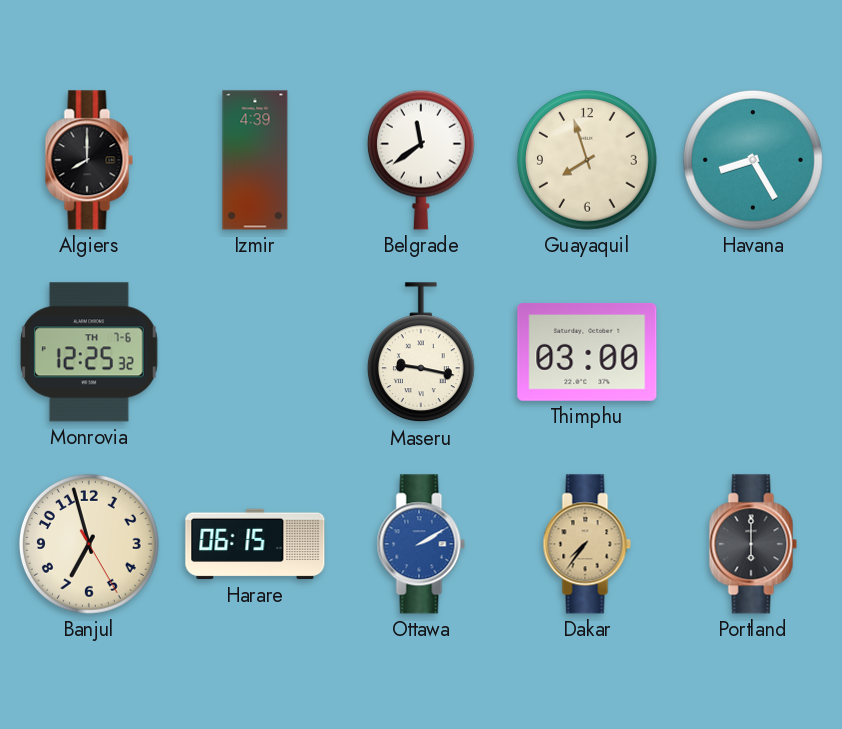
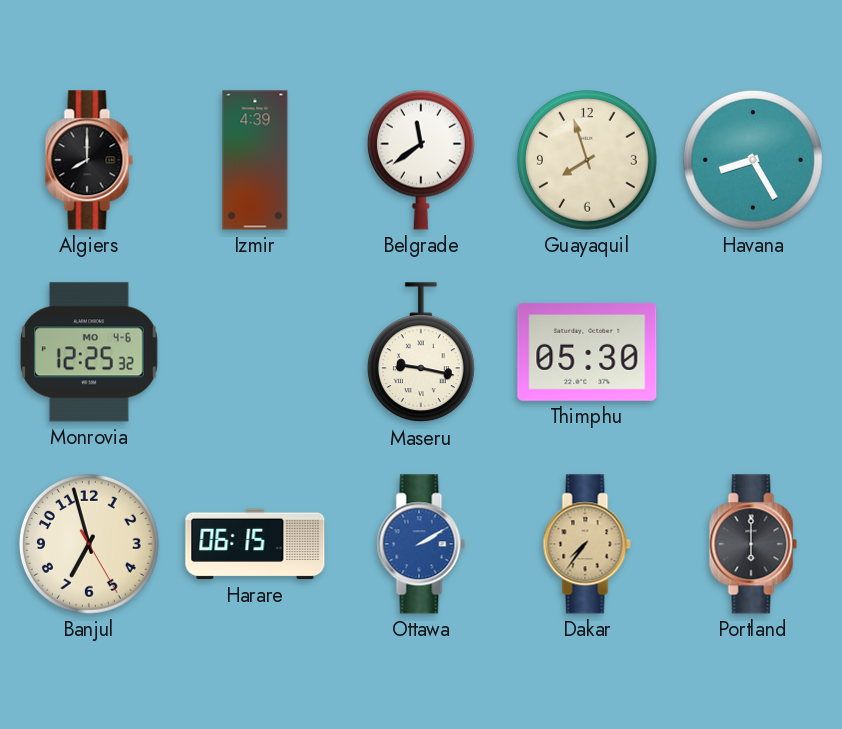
Monrovia date: TH 7-6 -> MO 4-6
Thimphu: 03:00 -> 05:30
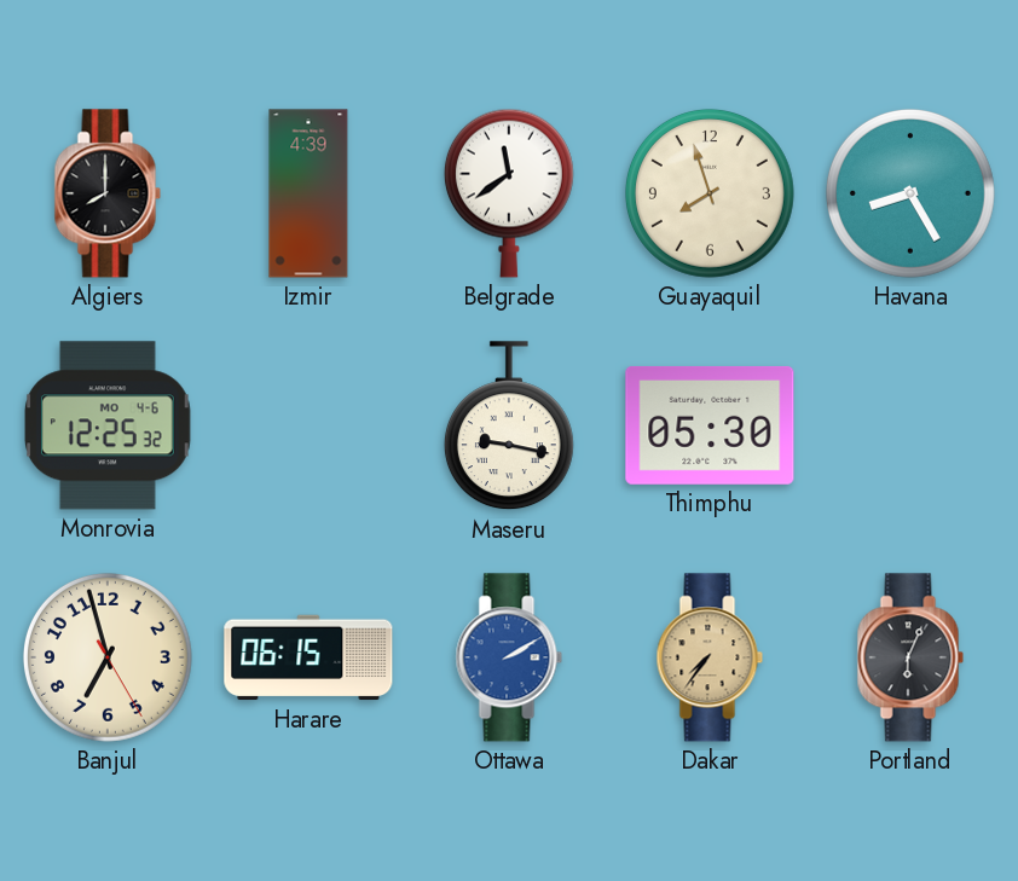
Portland: 6:00 -> 6:04
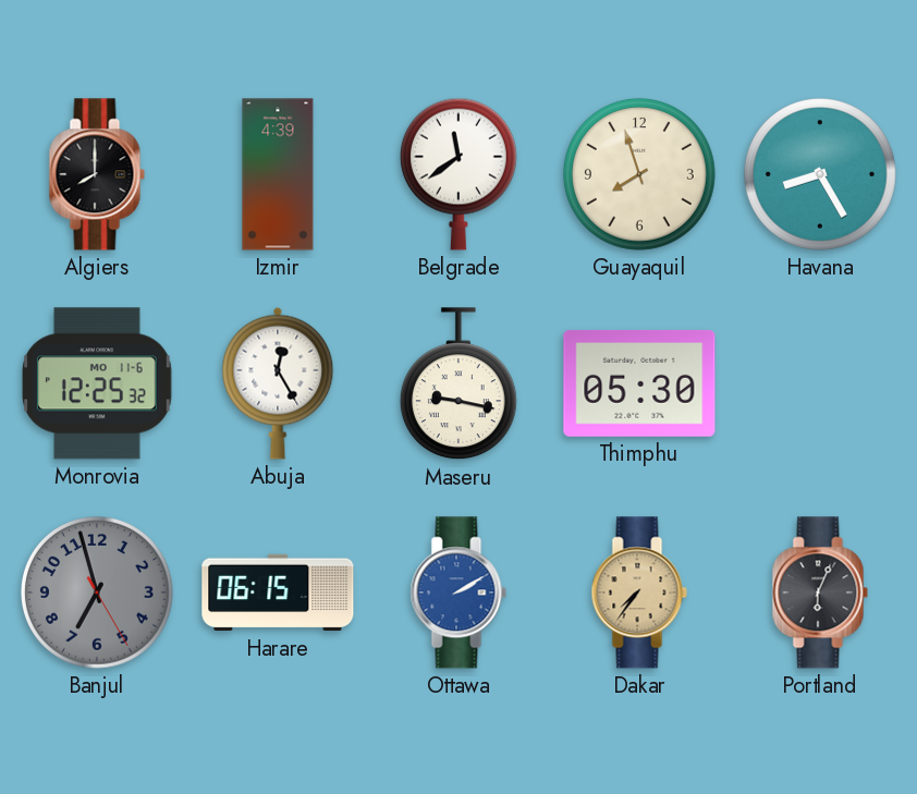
Monrovia date: MO 4-6 -> MO 11-6
Abuja: none -> 12:25
Banjul dial: cream -> grey
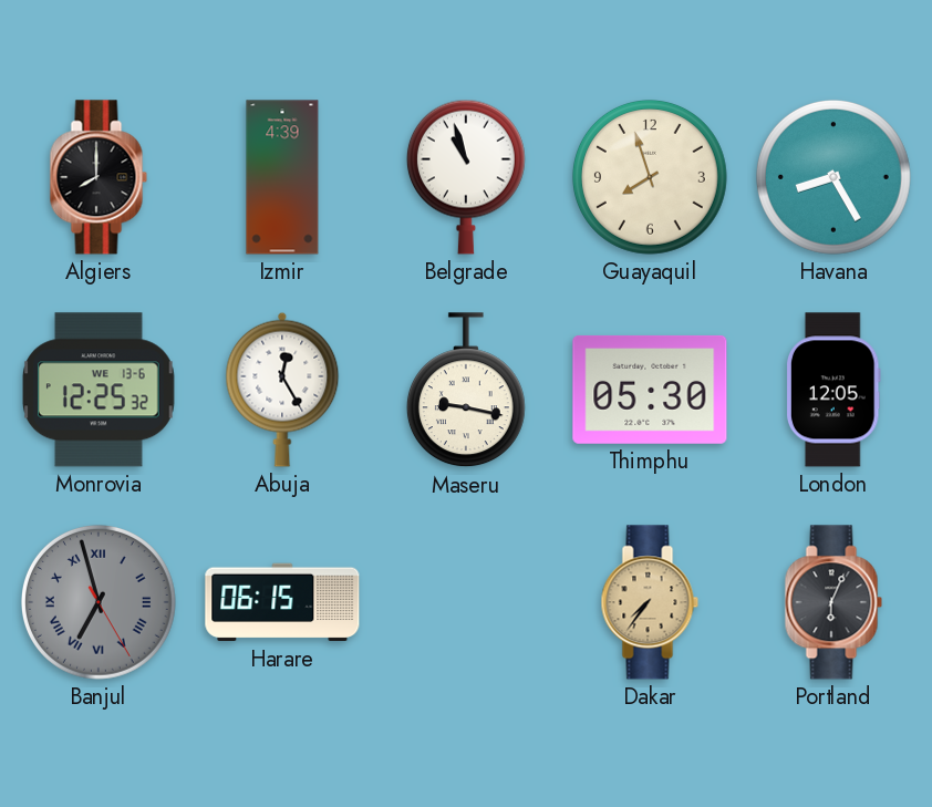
Belgrade: 11:39 -> 10:57
Monrovia date: MO 11-6 -> WE 13-6
London: none -> 12:05
Banjul numerals: Arabic -> Roman
Ottawa: 2:10 -> none
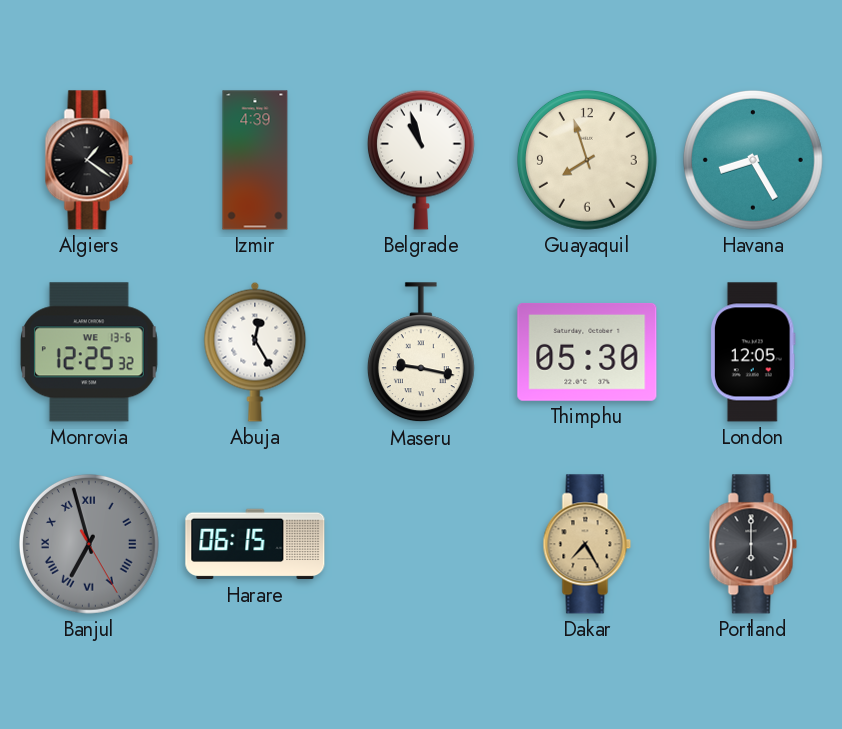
Algiers: 8:00 -> 1:21
Dakar: 7:36 -> 7:25
Portland: 6:04 -> 6:00
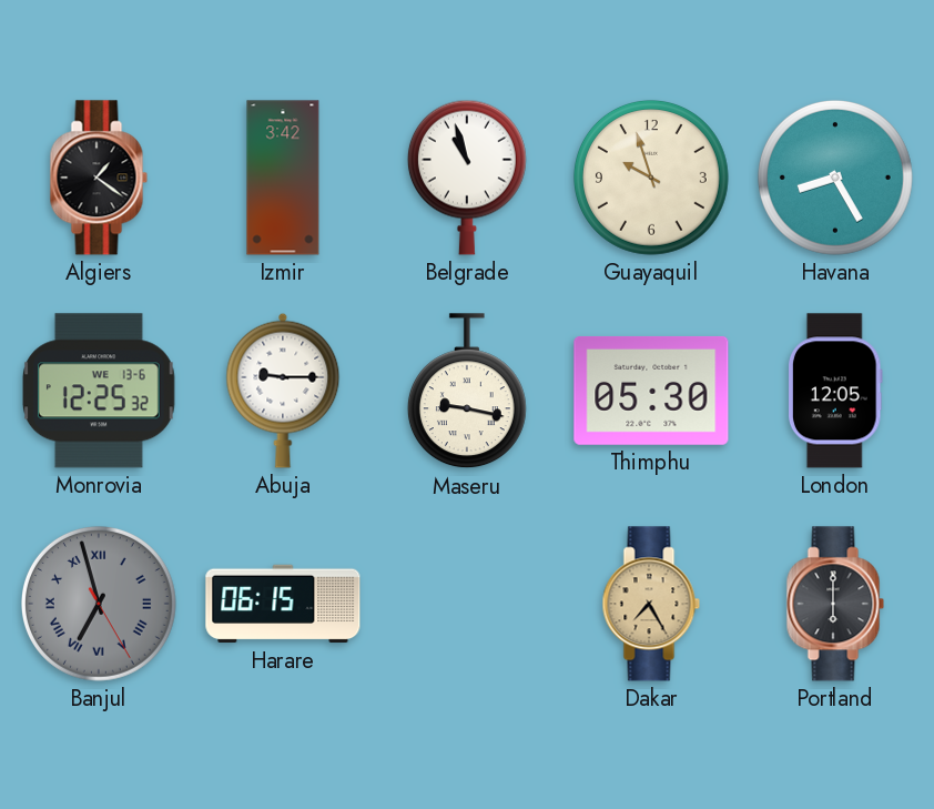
Izmir: 4:39 -> 3:42
Guayaquil: 7:57 -> 9:57
Abuja: 12:25 -> 9:15
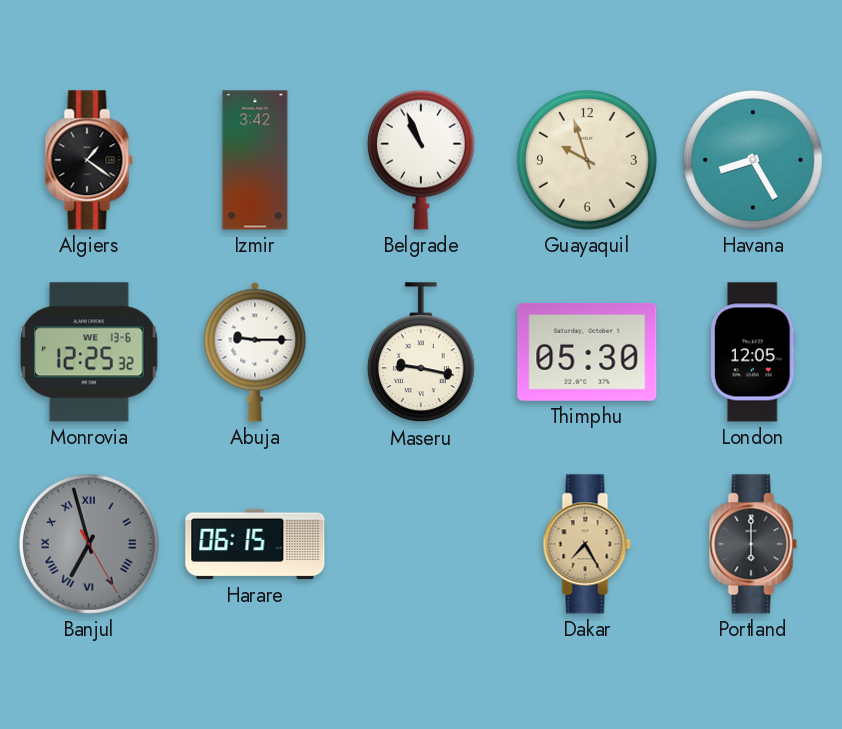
Belgrade: 10:57 -> 10:56
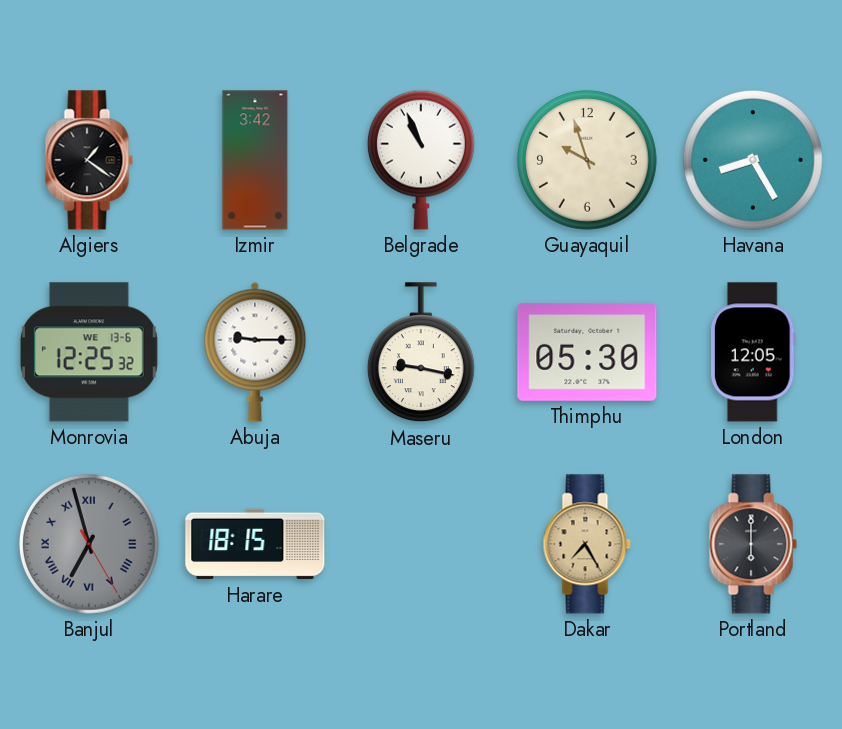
Harare: 06:15 -> 18:15
